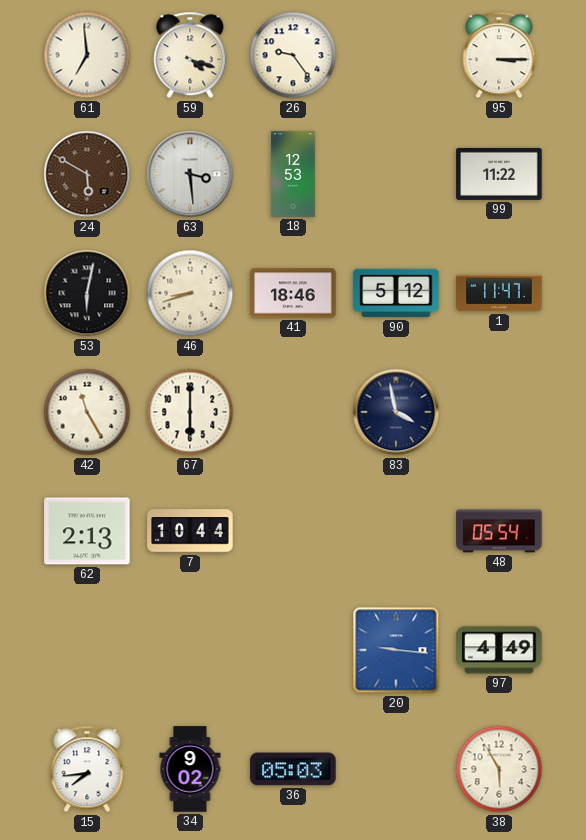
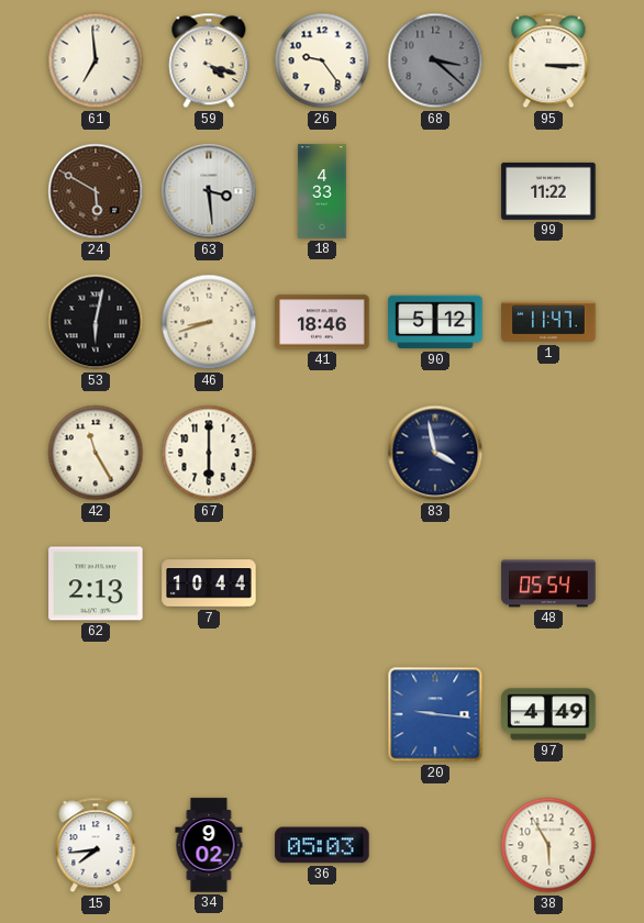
68: none -> 3:22
18: 12:53 -> 4:33
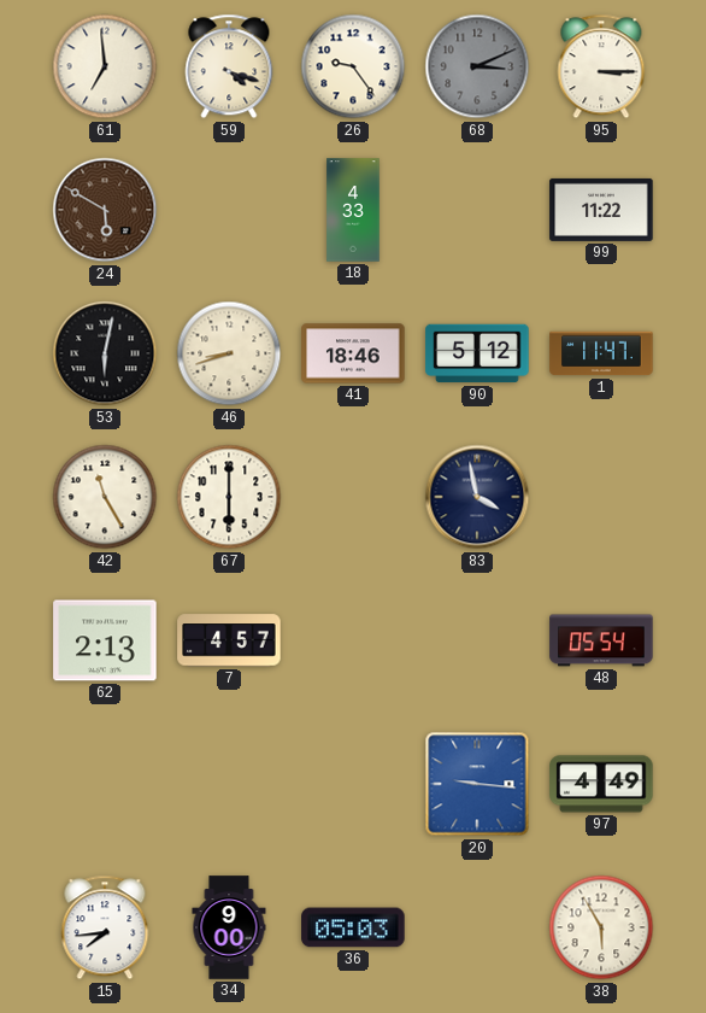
68: 3:22 -> 3:11
63: 3:29 -> none
7: 10:44 -> 4:57
34: 9:02 -> 9:00
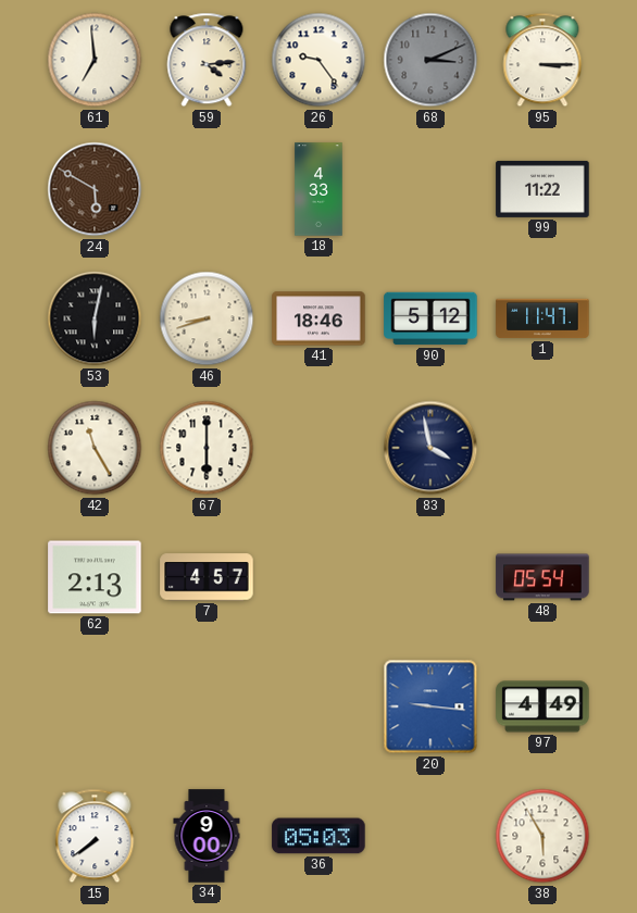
59: 4:18 -> 4:14
15: 7:44 -> 7:39
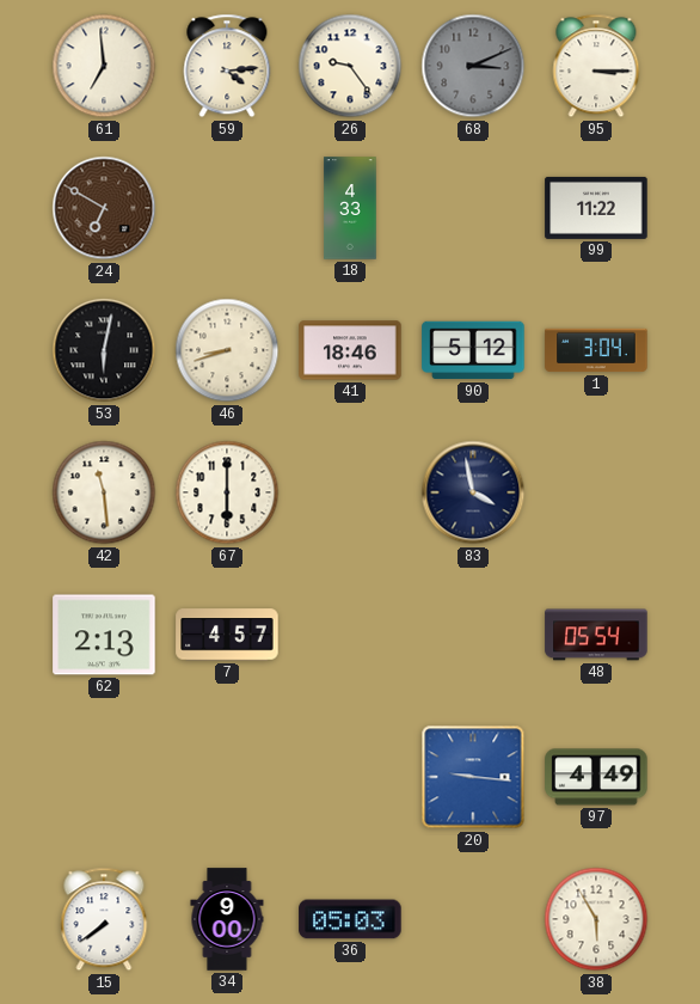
24: 5:50 -> 6:50
1: 11:47 -> 3:04
42: 11:25 -> 11:29
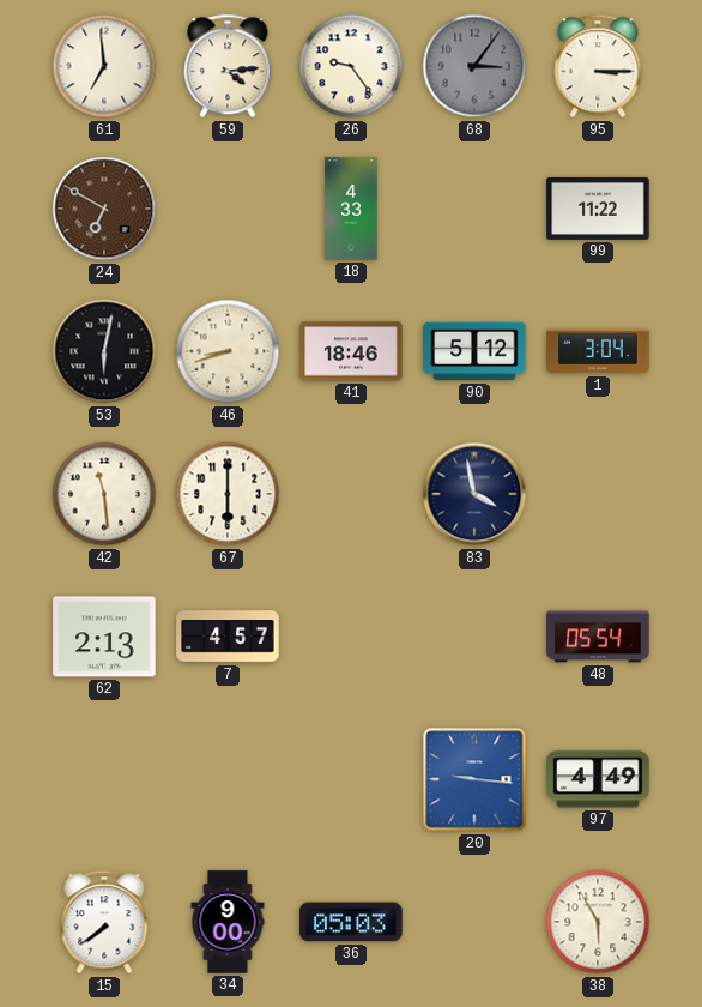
68: 3:11 -> 3:06
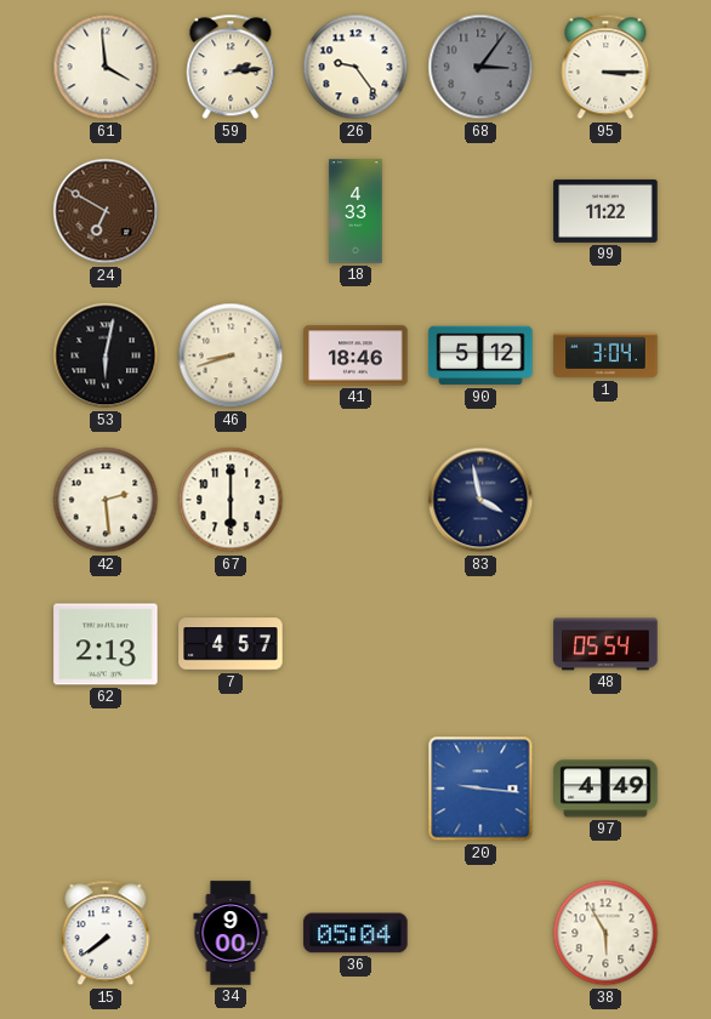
61: 6:59 -> 3:59
59: 4:14 -> 2:14
42: 11:29 -> 2:29
36: 05:03 -> 05:04
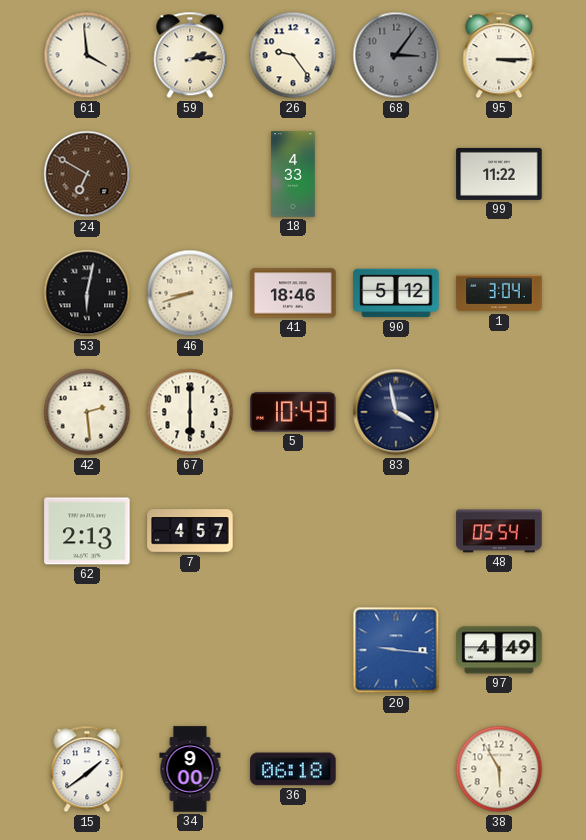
5: none -> 10:43
15: 7:39 -> 1:39
36: 05:04 -> 06:18
